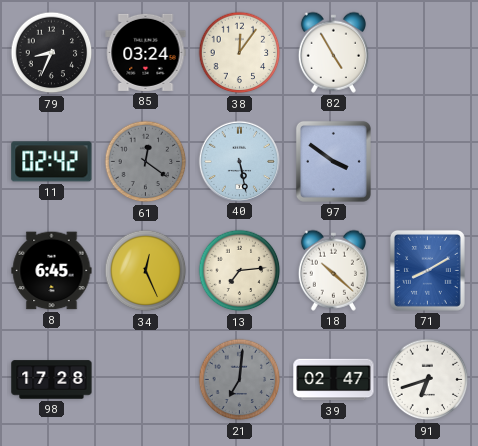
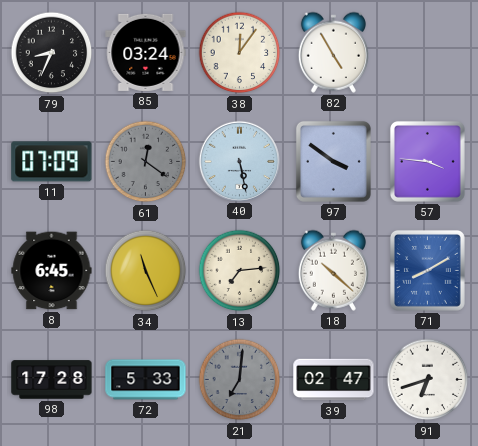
11: 02:42 -> 07:09
57: none -> 3:46
34: 12:26 -> 11:26
72: none -> 5:33
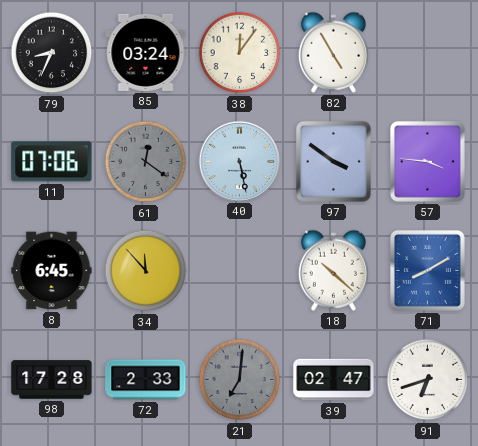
11: 07:09 -> 07:06
34: 11:26 -> 11:53
13: 7:14 -> none
72: 5:33 -> 2:33
